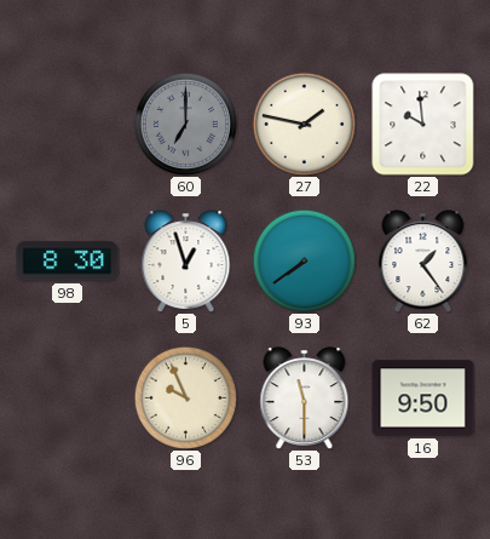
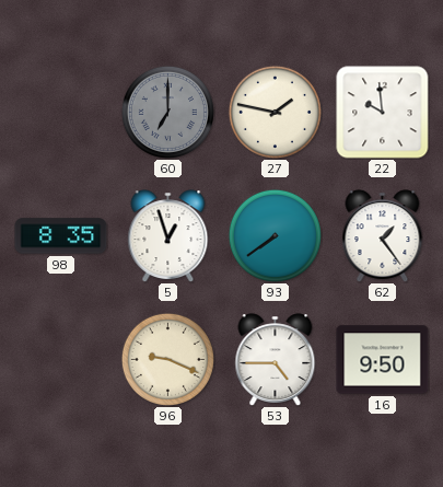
98: 8:30 -> 8:35
96: 9:56 -> 9:19
53: 11:30 -> 4:45
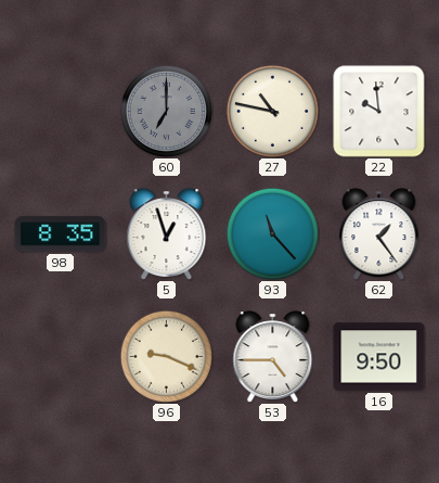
27: 1:47 -> 10:47
93: 7:39 -> 11:23
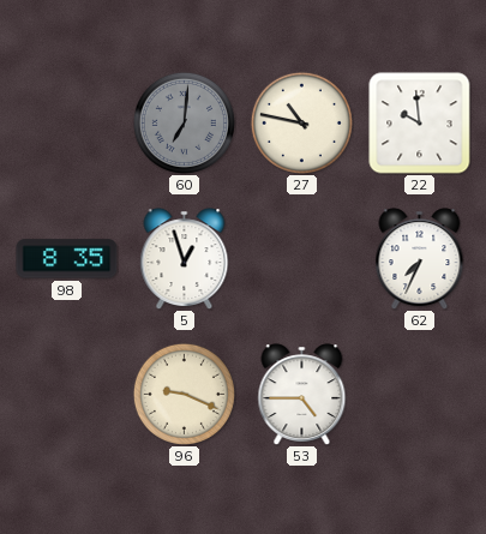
60: 7:00 -> 7:01
93: 11:23 -> none
62: 1:24 -> 7:34
16: 9:50 -> none
